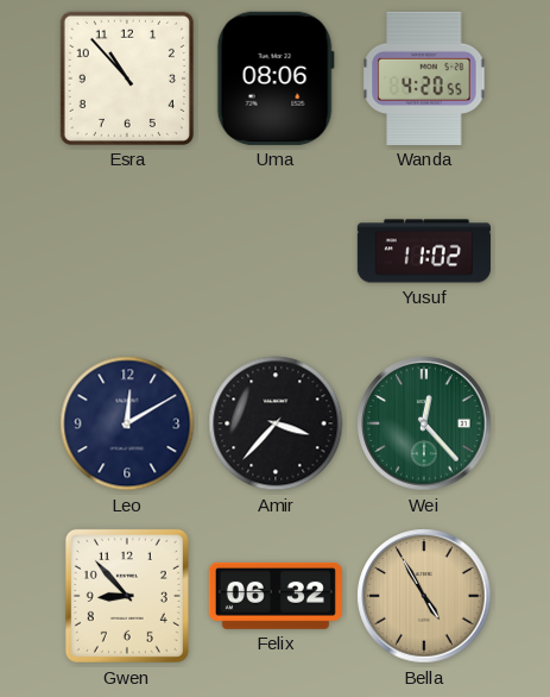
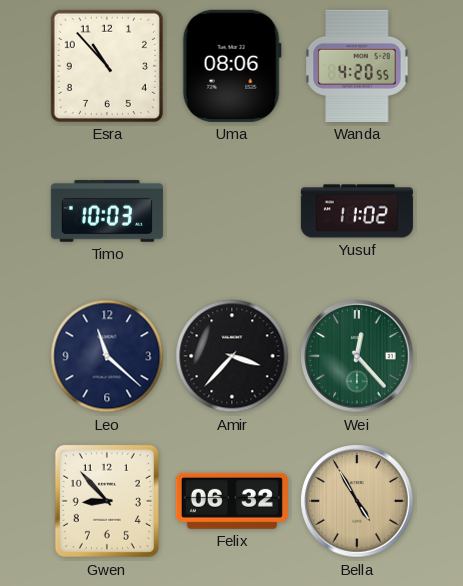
Timo: none -> 10:03
Leo: 12:10 -> 11:22
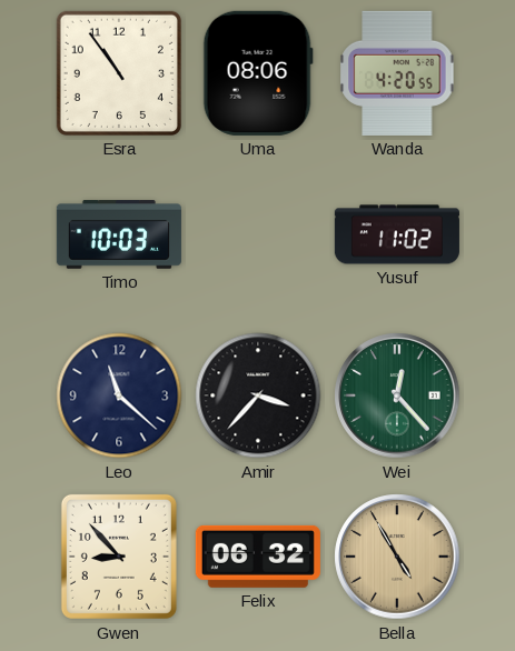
Esra: 10:53 -> 10:54
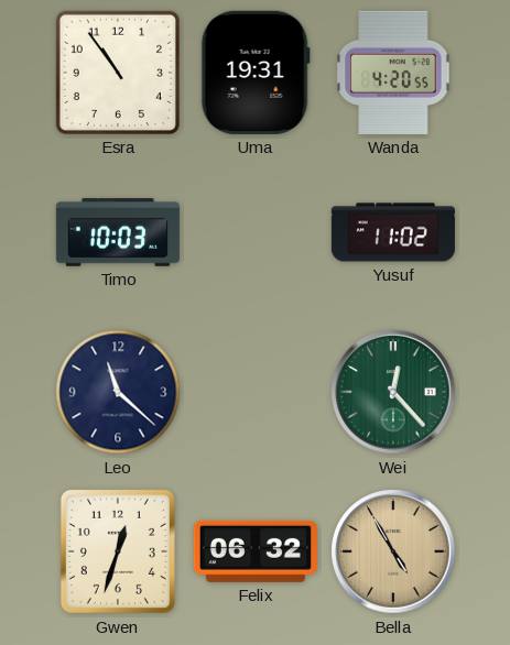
Uma: 08:06 -> 19:31
Amir: 3:37 -> none
Gwen: 8:53 -> 12:33
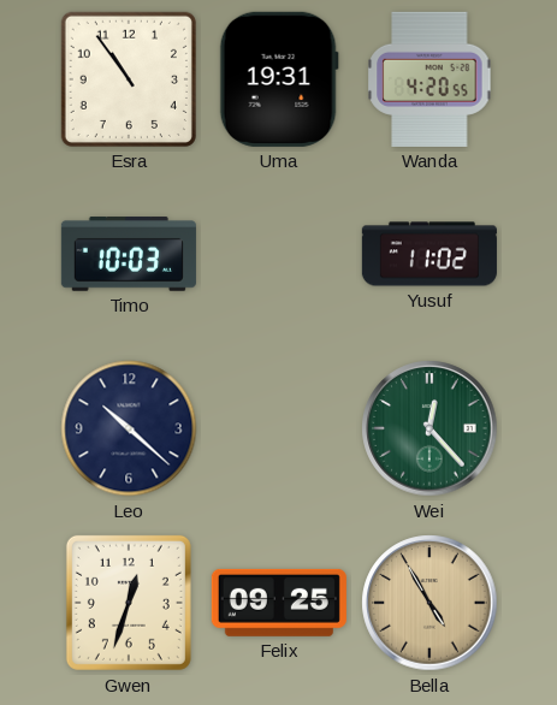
Leo: 11:22 -> 10:22
Felix: 06:32 -> 09:25
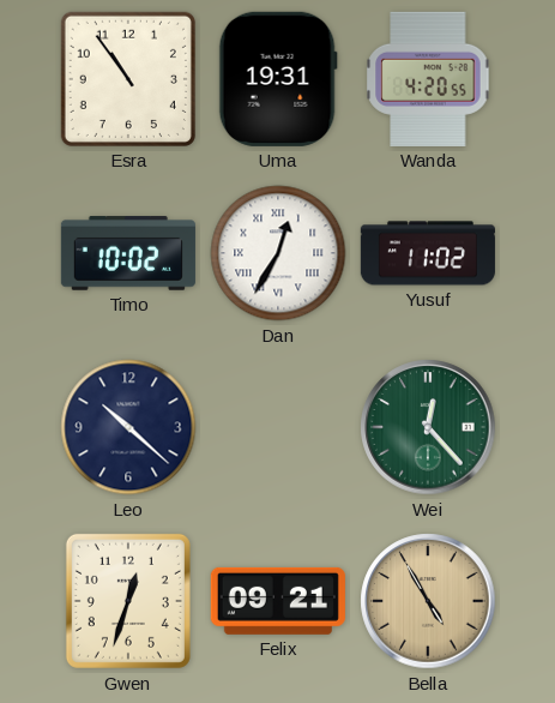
Timo: 10:03 -> 10:02
Dan: none -> 12:35
Felix: 09:25 -> 09:21
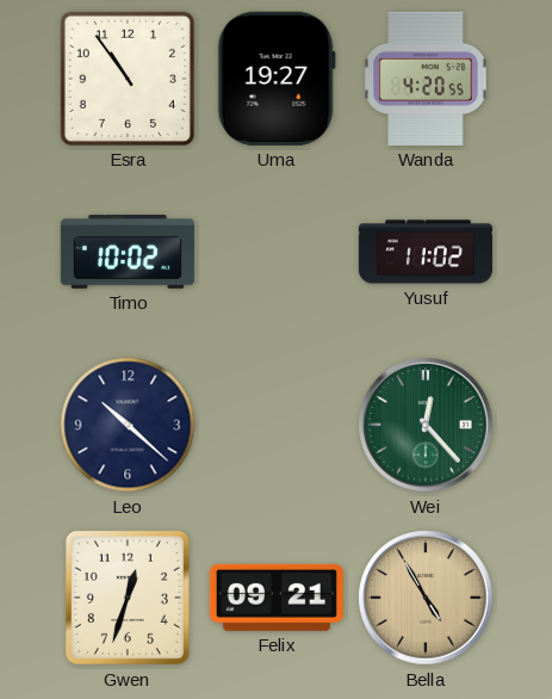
Uma: 19:31 -> 19:27
Dan: 12:35 -> none
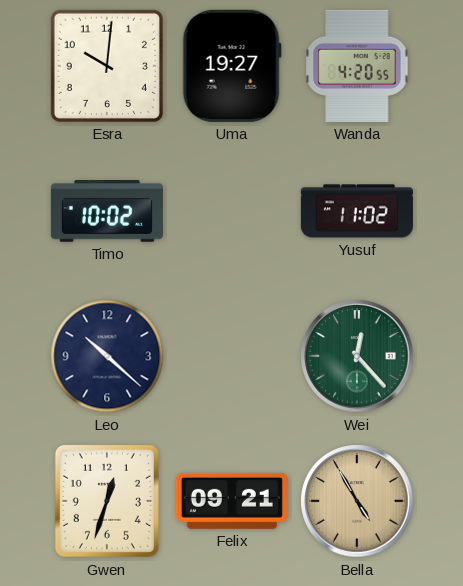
Esra: 10:54 -> 10:01
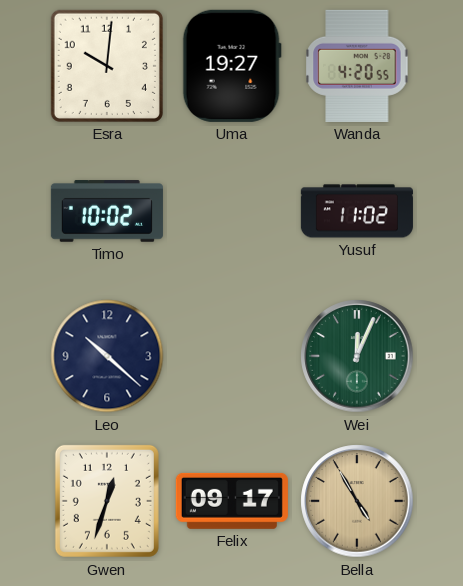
Wei: 12:23 -> 12:04
Felix: 09:21 -> 09:17
